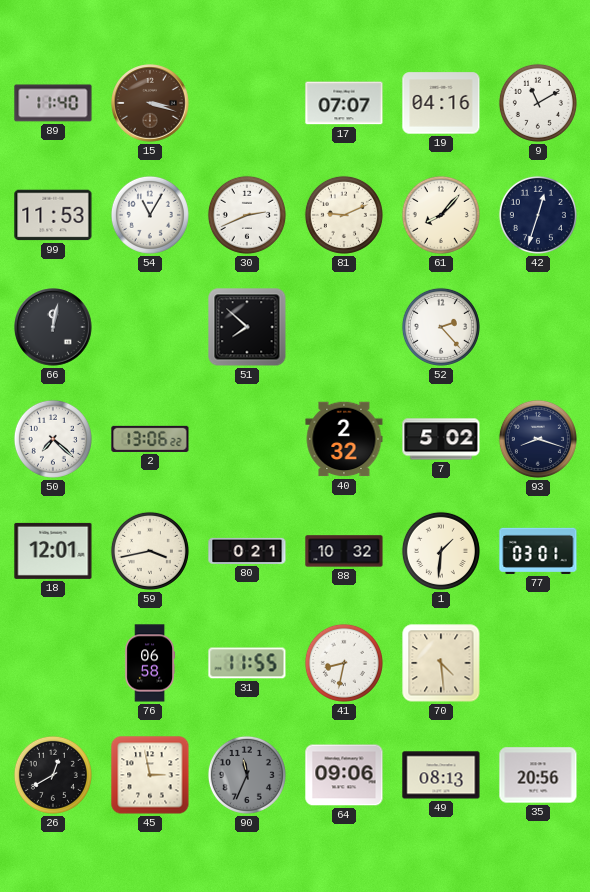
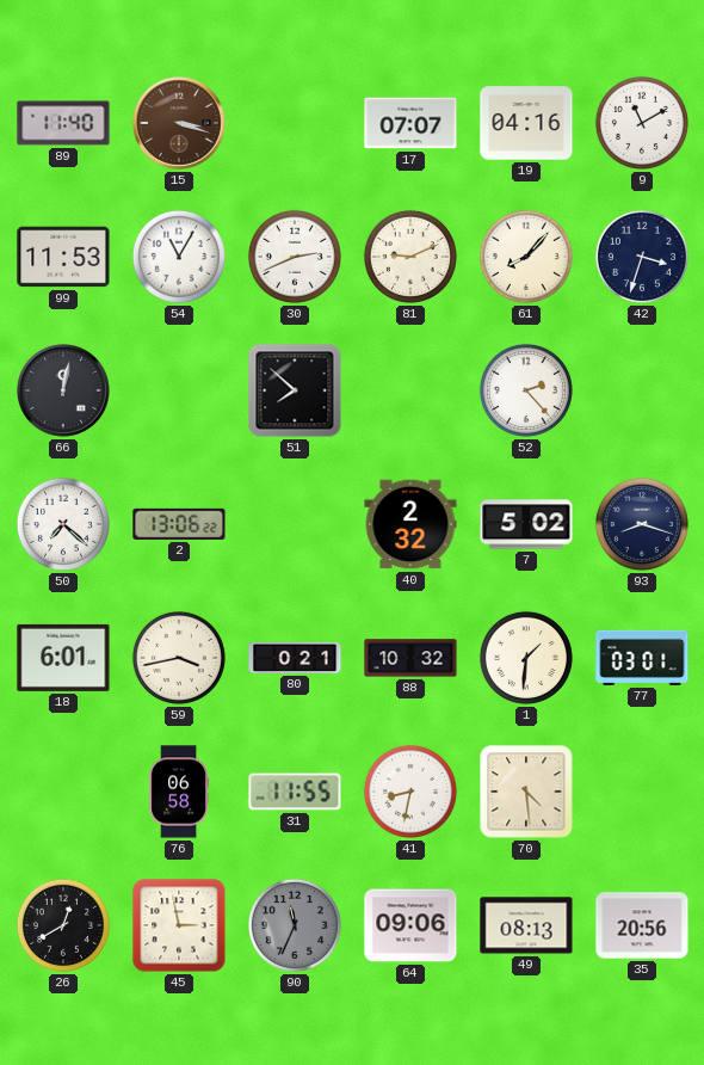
42: 12:33 -> 3:33
18: 12:01 -> 6:01
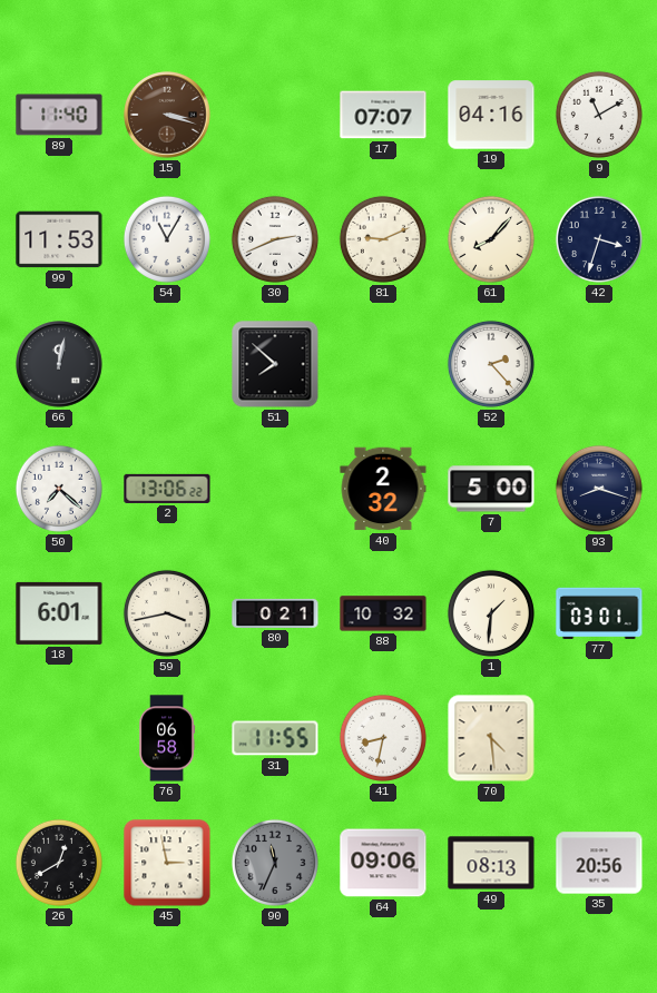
7: 5:02 -> 5:00
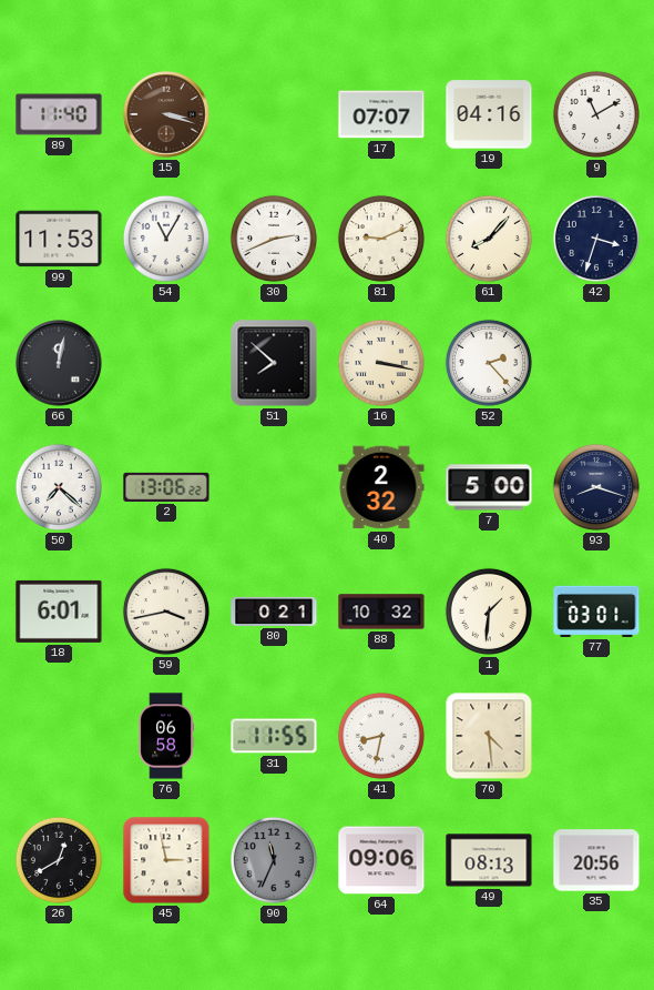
16: none -> 3:17
